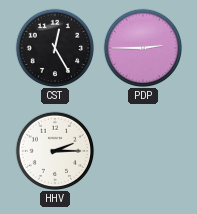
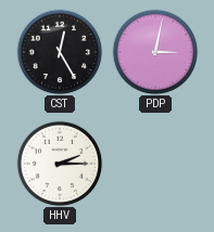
PDP: 2:45 -> 3:02
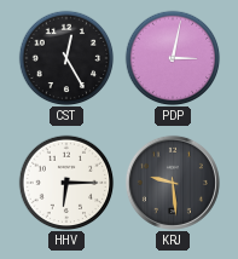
HHV: 2:15 -> 6:15
KRJ: none -> 9:29
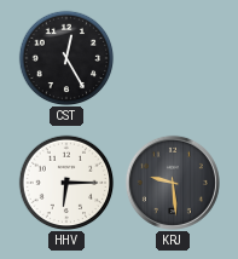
PDP: 3:02 -> none
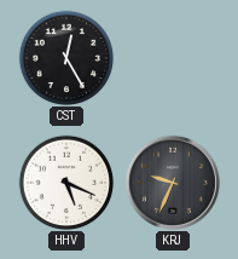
HHV: 6:15 -> 5:19
KRJ: 9:29 -> 9:34
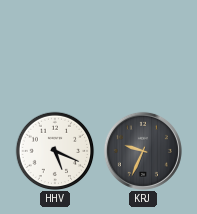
CST: 12:25 -> none
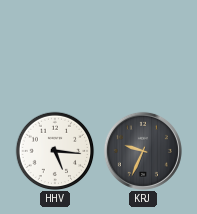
HHV: 5:19 -> 5:16
